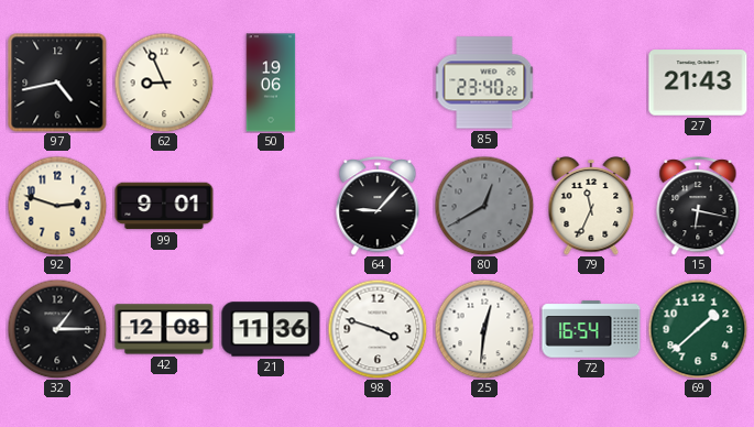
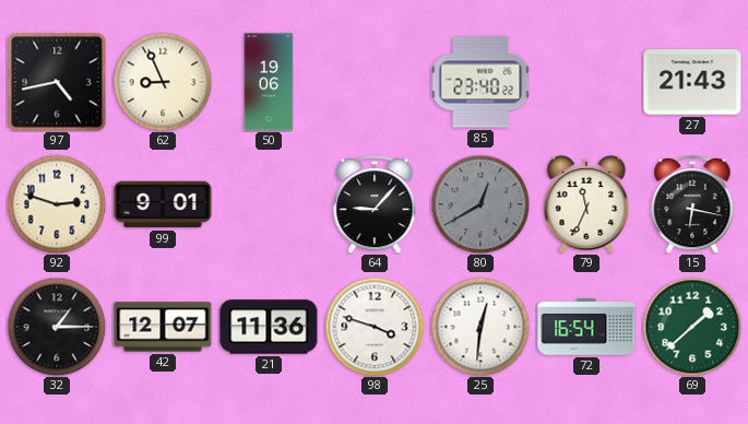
42: 12:08 -> 12:07
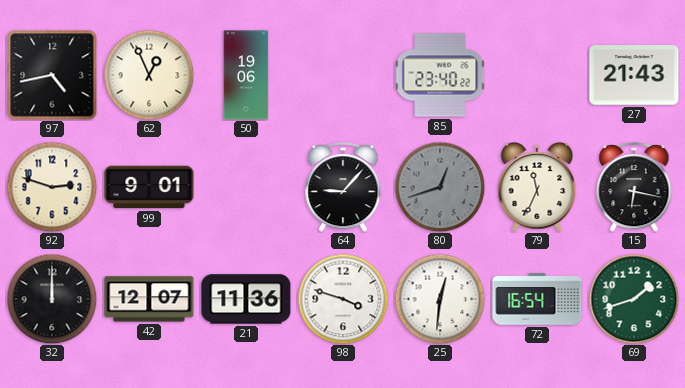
62: 8:56 -> 12:56
80: 12:40 -> 12:42
32: 1:15 -> 12:00
69: 1:38 -> 1:42
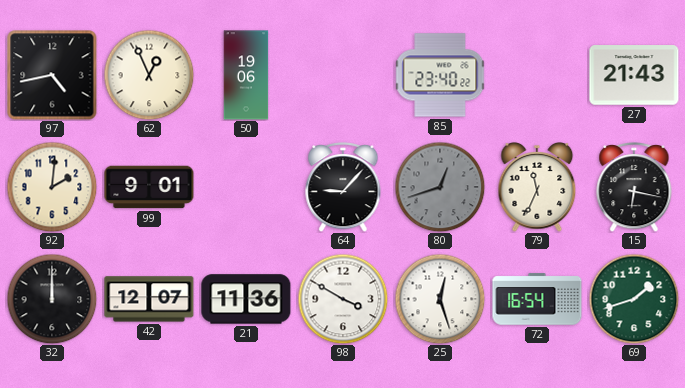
92: 2:48 -> 2:01
98: 3:48 -> 3:50
25: 12:31 -> 12:27
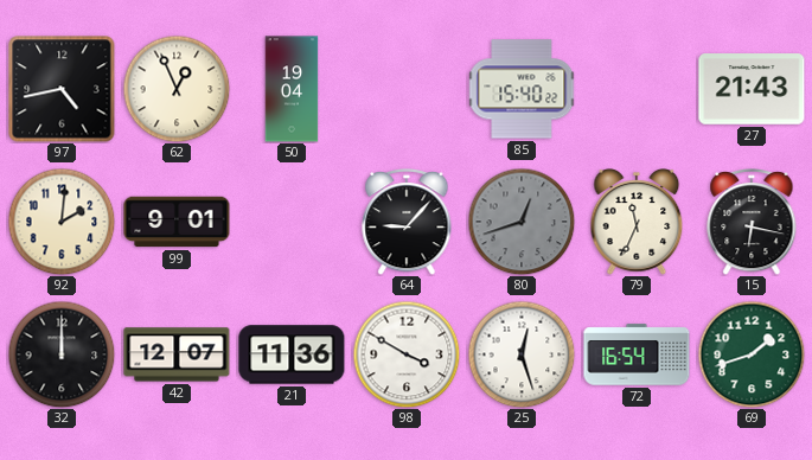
50: 19:06 -> 19:04
85: 23:40 -> 15:40
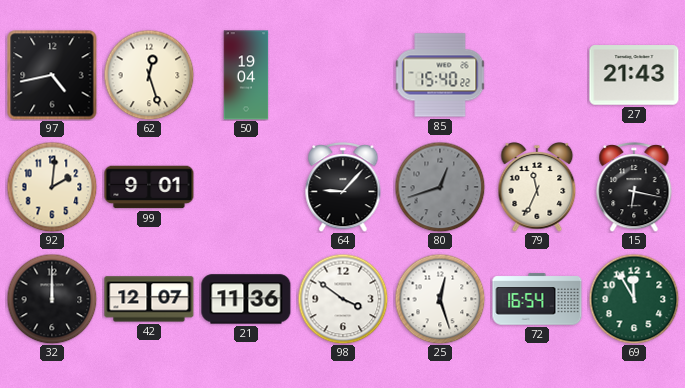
62: 12:56 -> 12:27
98: 3:50 -> 3:51
69: 1:42 -> 11:55
